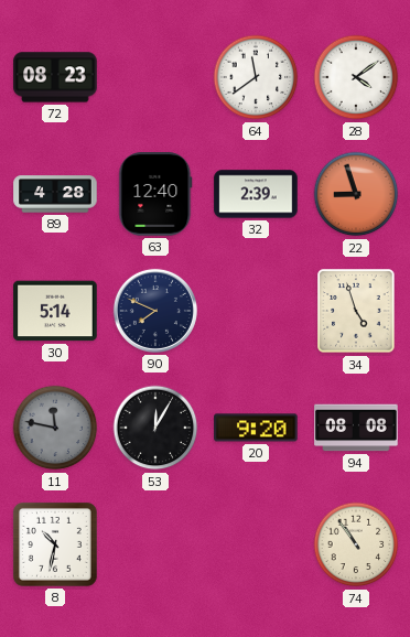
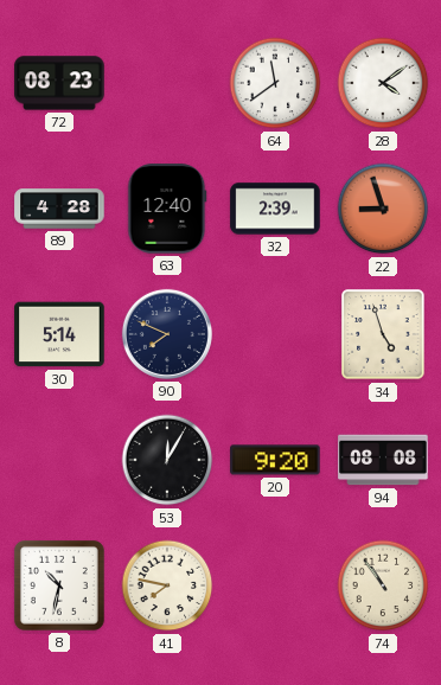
11: 11:47 -> none
41: none -> 7:47
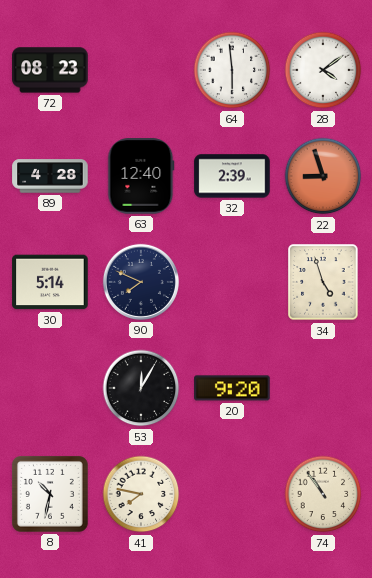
64: 11:39 -> 5:59
94: 08:08 -> none
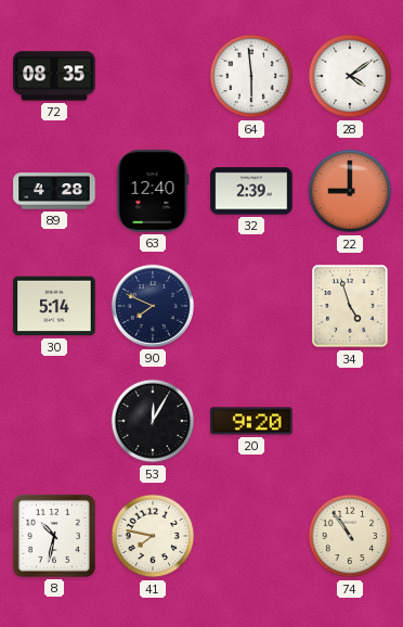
72: 08:23 -> 08:35
22: 8:57 -> 9:00
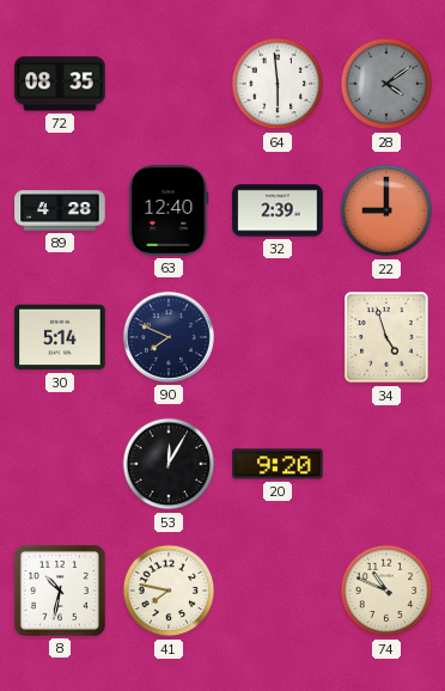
28 dial: white -> grey
74: 10:54 -> 10:49
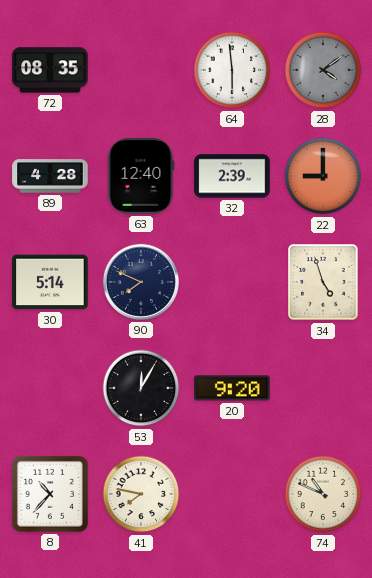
8: 10:32 -> 10:37
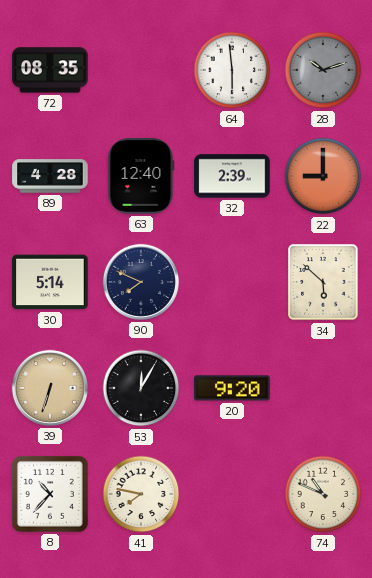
28: 4:09 -> 10:12
34: 4:57 -> 5:52
39: none -> 6:33
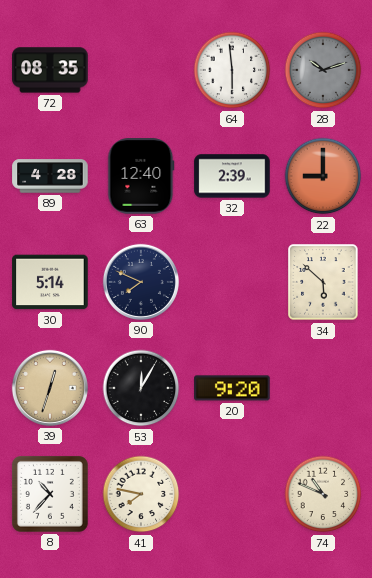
39: 6:33 -> 12:33
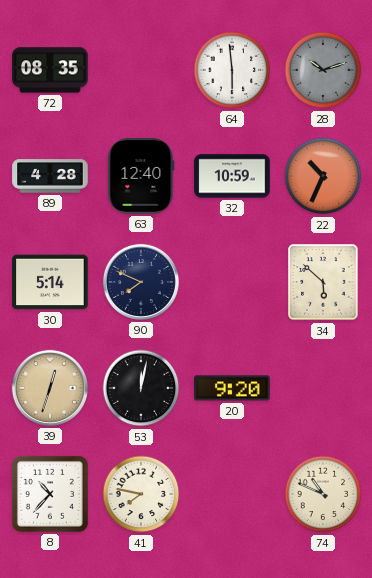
32: 2:39 -> 10:59
22: 9:00 -> 10:34
53: 12:05 -> 12:02
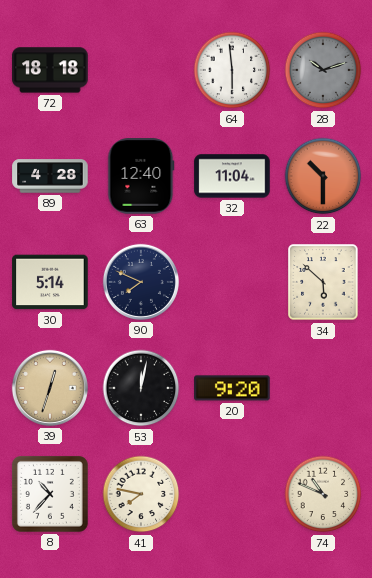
72: 08:35 -> 18:18
32: 10:59 -> 11:04
22: 10:34 -> 10:30
